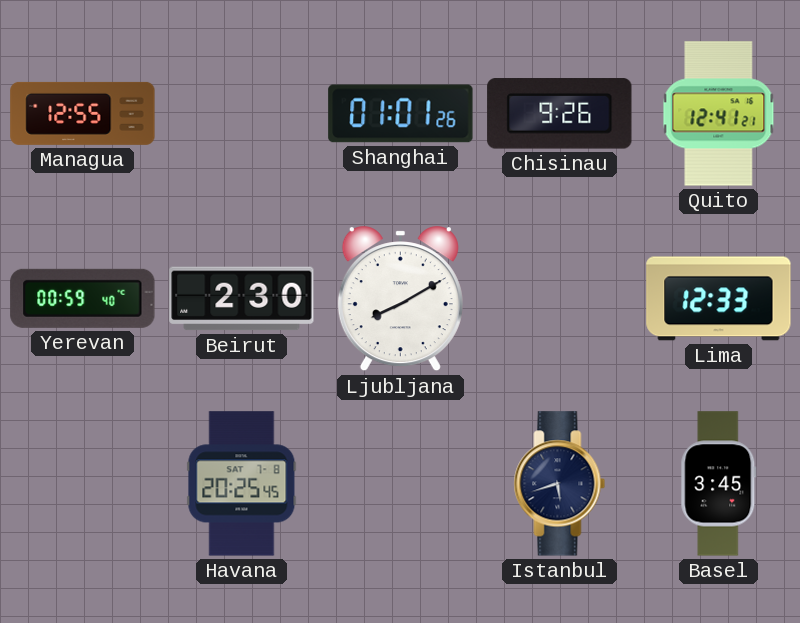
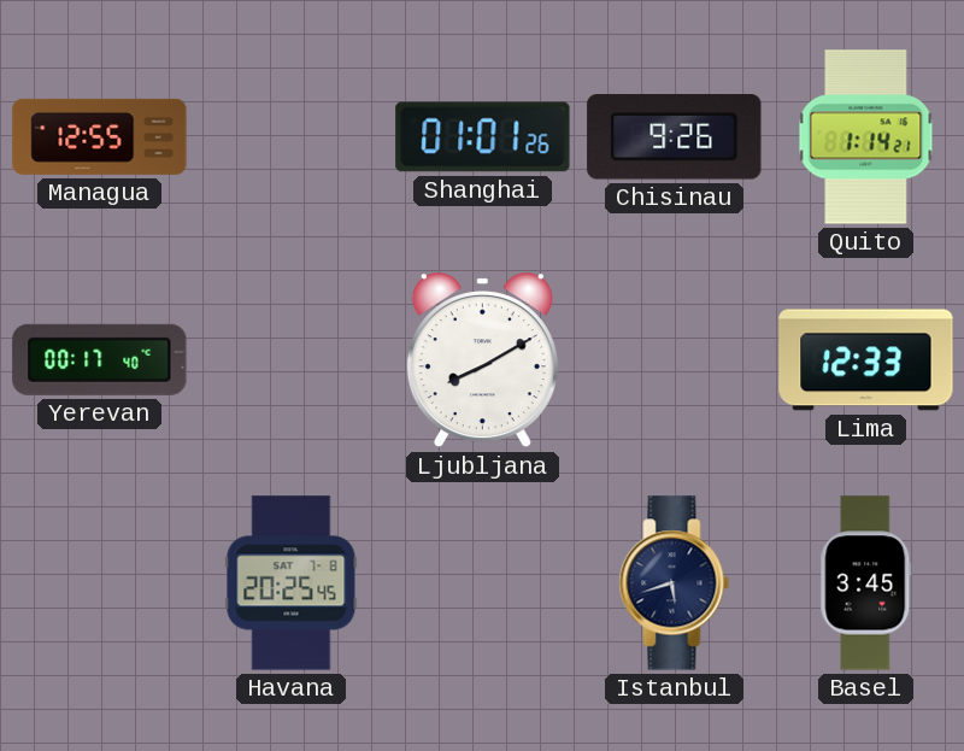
Quito: 12:41 -> 1:14
Yerevan: 00:59 -> 00:17
Beirut: 2:30 -> none
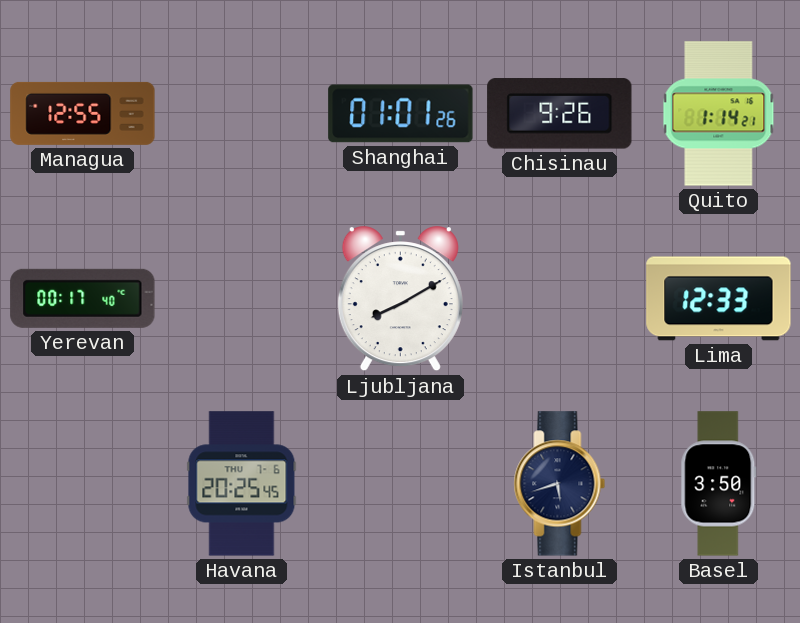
Havana date: SAT 7-8 -> THU 7-6
Basel: 3:45 -> 3:50
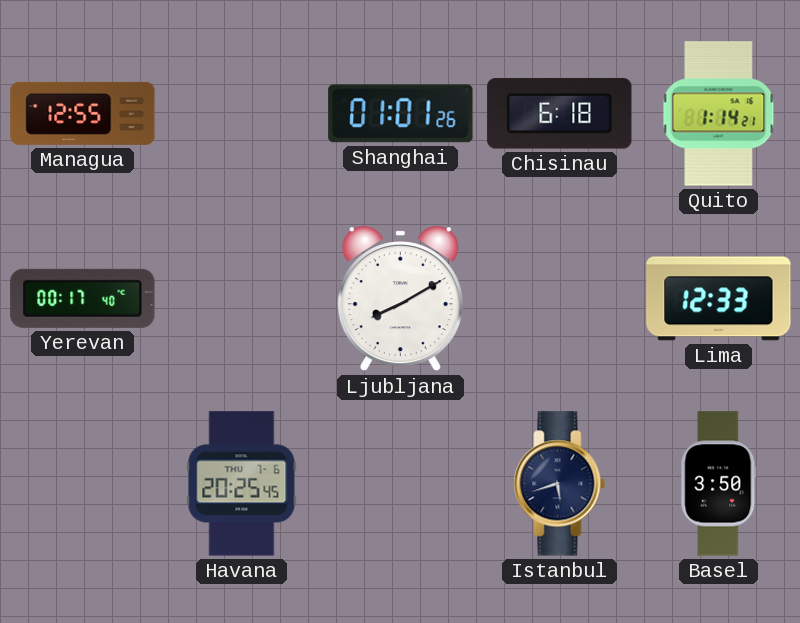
Chisinau: 9:26 -> 6:18
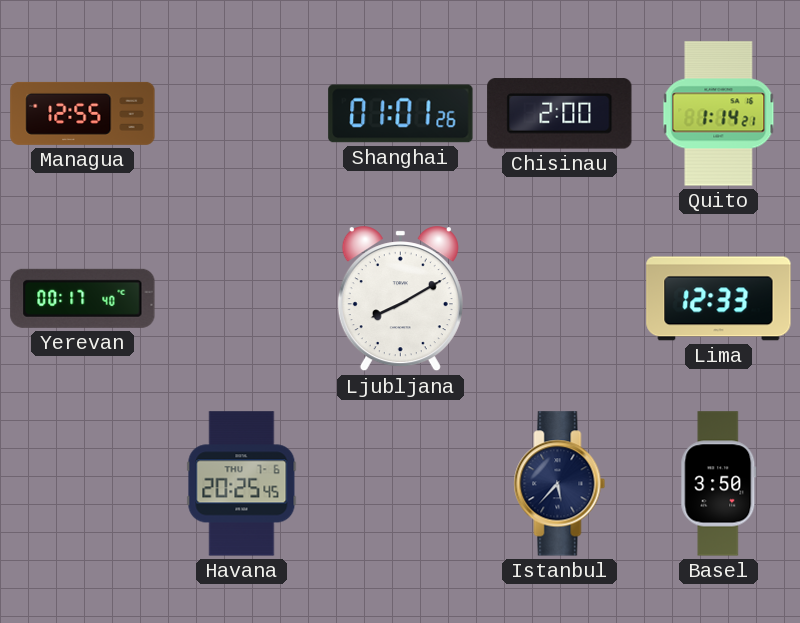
Chisinau: 6:18 -> 2:00
Istanbul: 5:42 -> 5:37
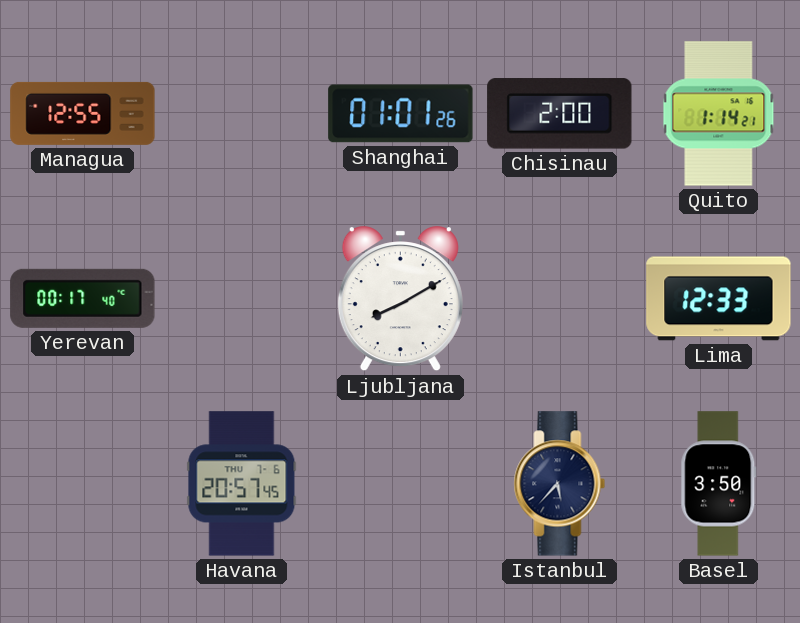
Havana: 20:25 -> 20:57
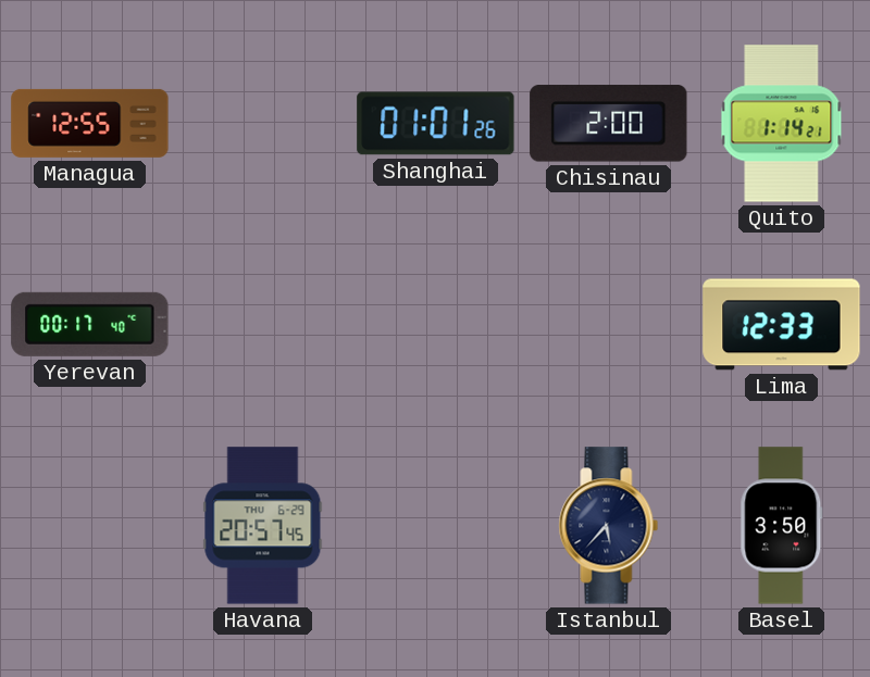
Ljubljana: 8:10 -> none
Havana date: THU 7-6 -> THU 6-29
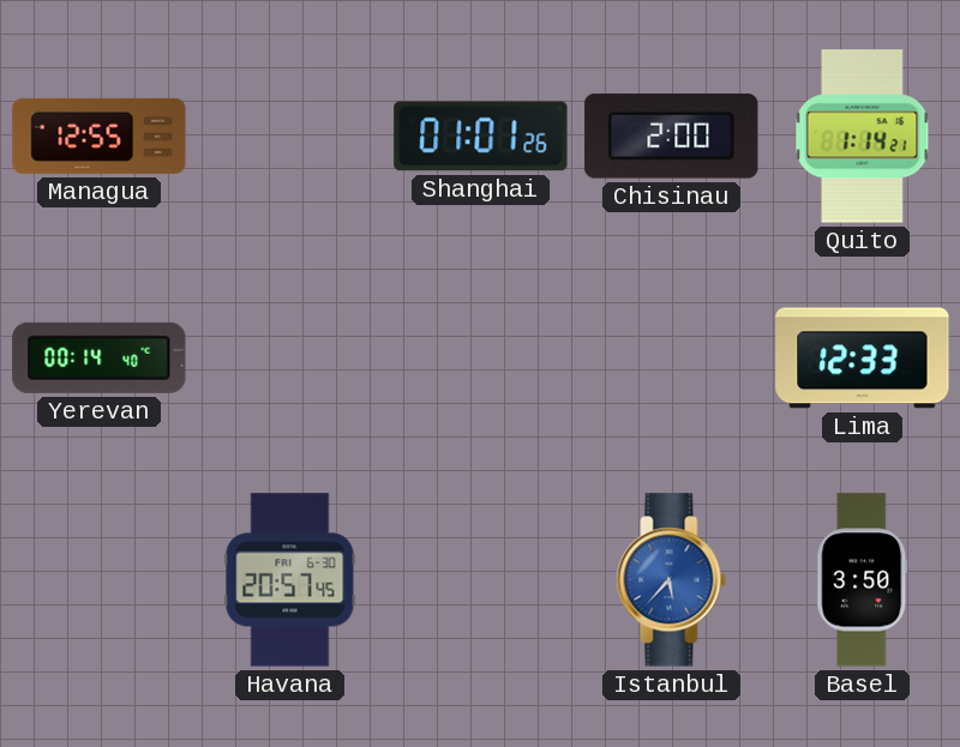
Yerevan: 00:17 -> 00:14
Havana date: THU 6-29 -> FRI 6-30
Istanbul dial: navy -> blue
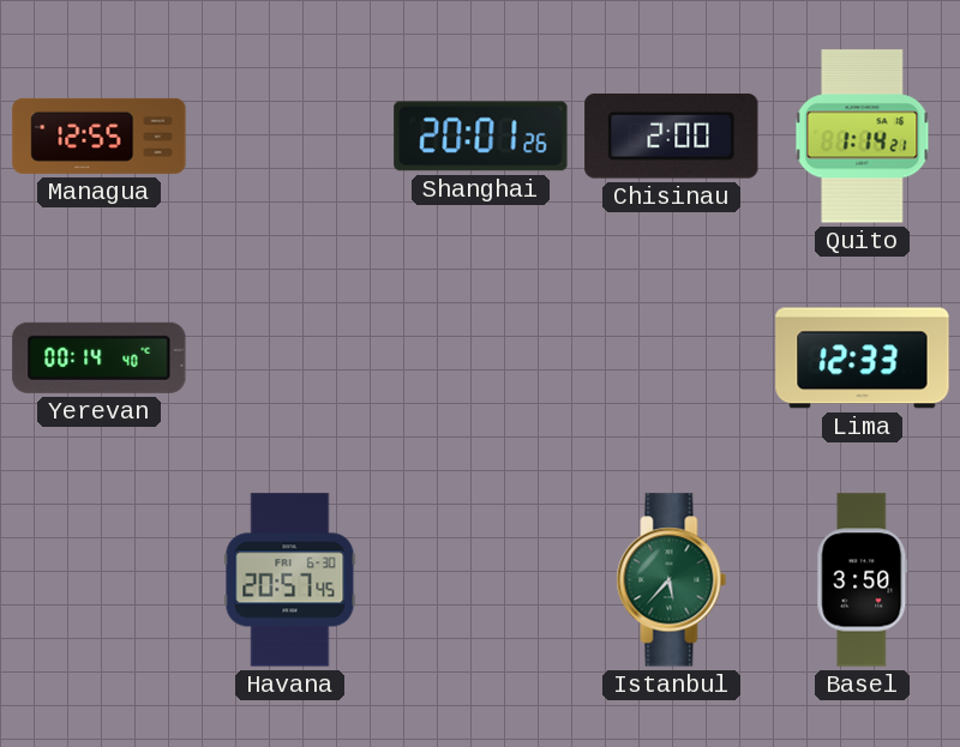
Shanghai: 01:01 -> 20:01
Istanbul dial: blue -> green
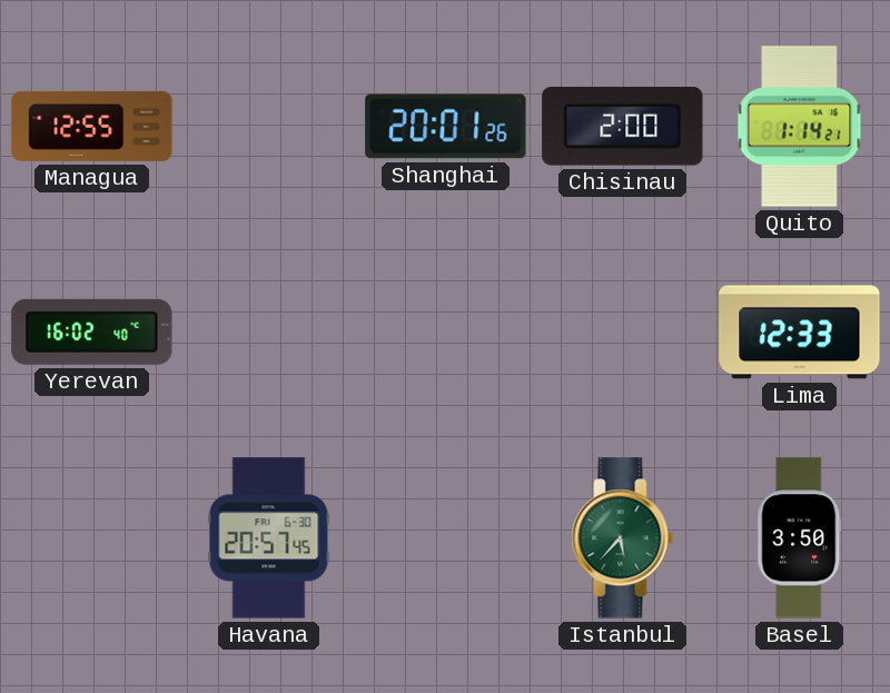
Yerevan: 00:14 -> 16:02
